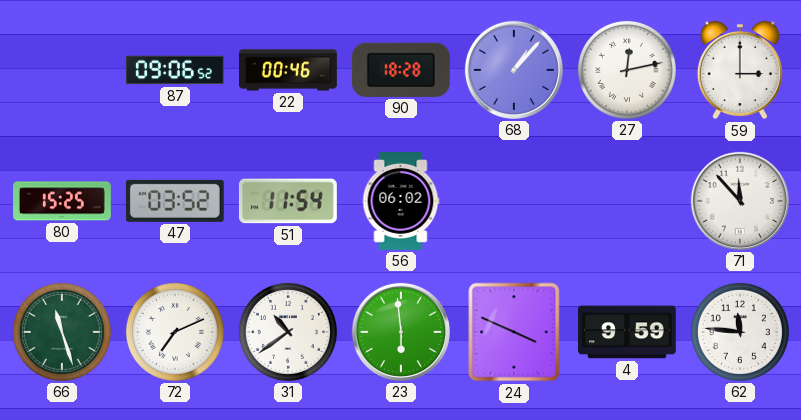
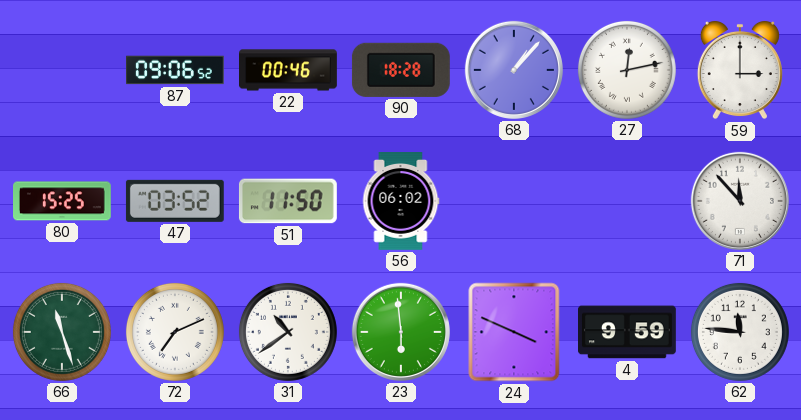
51: 11:54 -> 11:50
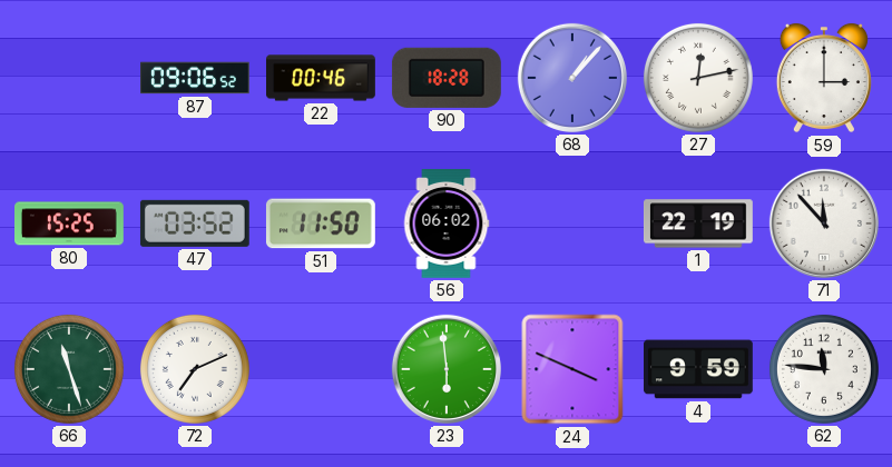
1: none -> 22:19
31: 10:39 -> none
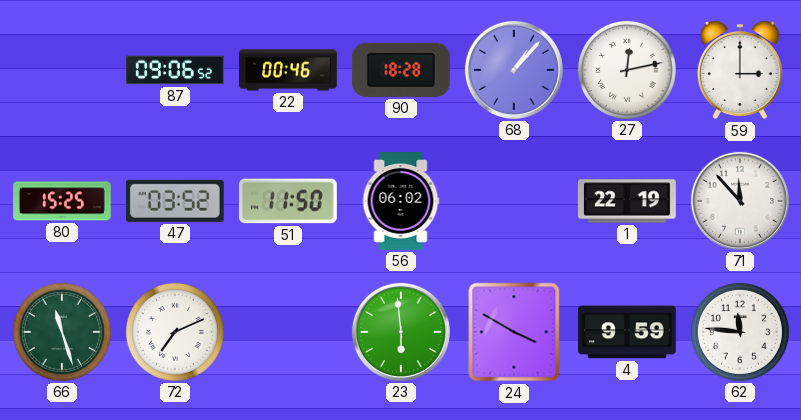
24: 3:49 -> 3:50
